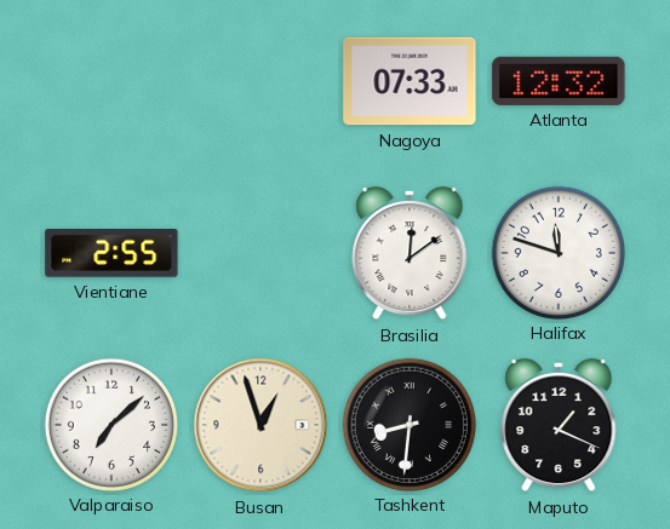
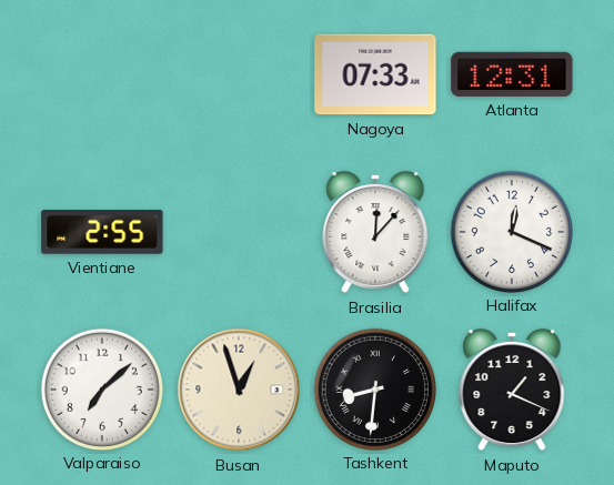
Atlanta: 12:32 -> 12:31
Brasilia: 12:09 -> 12:07
Halifax: 11:48 -> 12:19
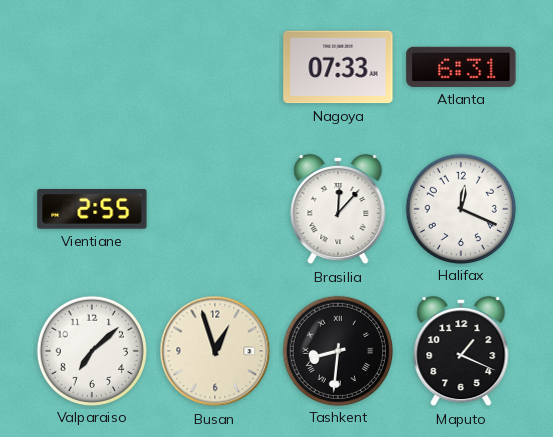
Atlanta: 12:31 -> 6:31
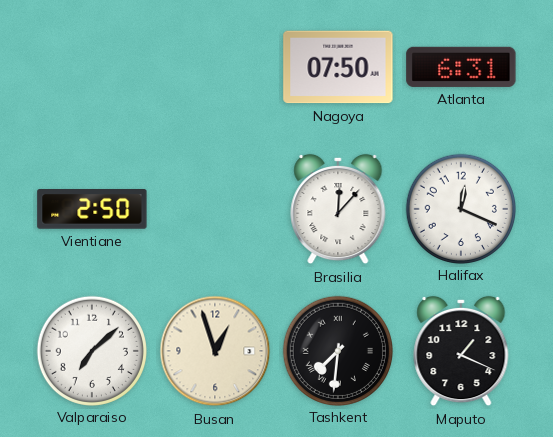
Nagoya: 07:33 -> 07:50
Vientiane: 2:55 -> 2:50
Tashkent: 8:31 -> 7:31
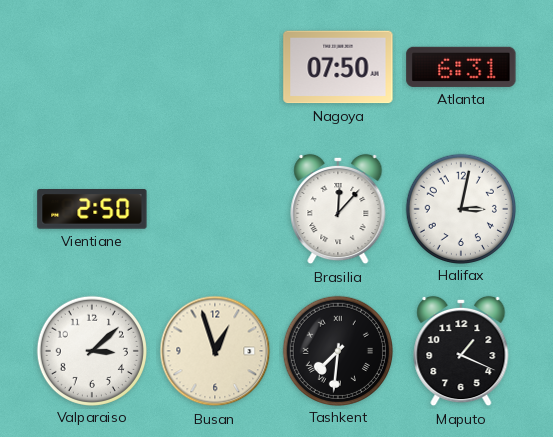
Halifax: 12:19 -> 3:02
Valparaiso: 7:08 -> 3:08
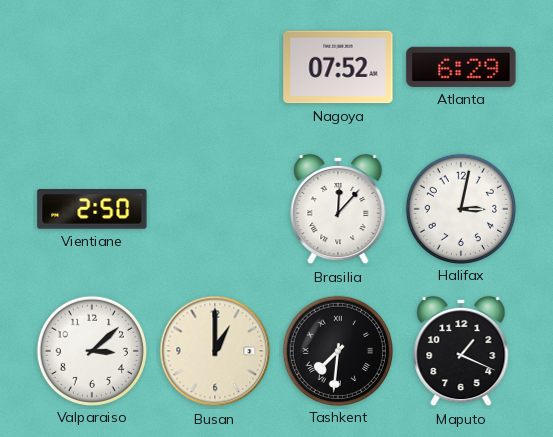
Nagoya: 07:50 -> 07:52
Atlanta: 6:31 -> 6:29
Busan: 12:57 -> 1:00
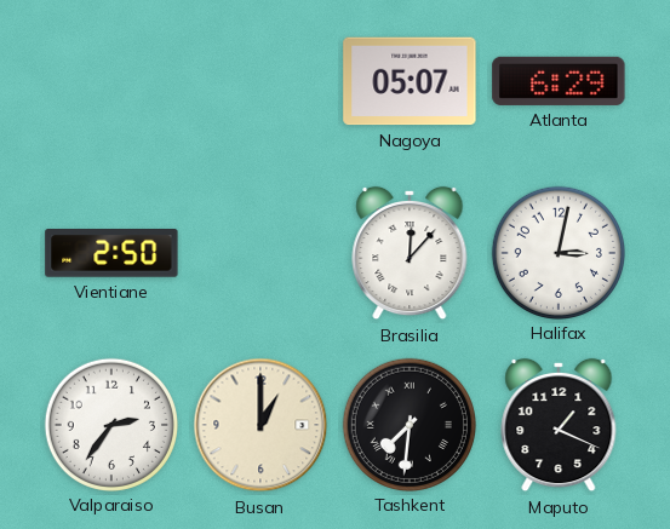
Nagoya: 07:52 -> 05:07
Valparaiso: 3:08 -> 2:36
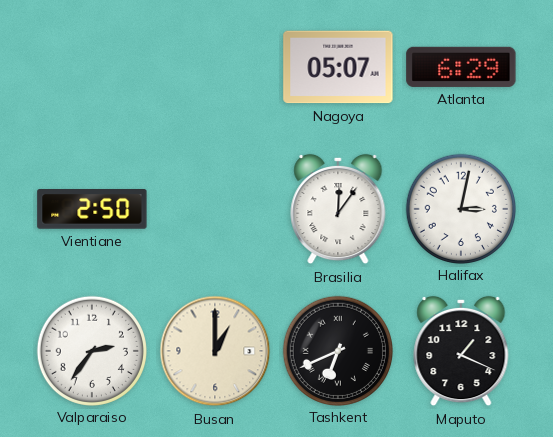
Brasilia: 12:07 -> 12:06
Tashkent: 7:31 -> 6:41
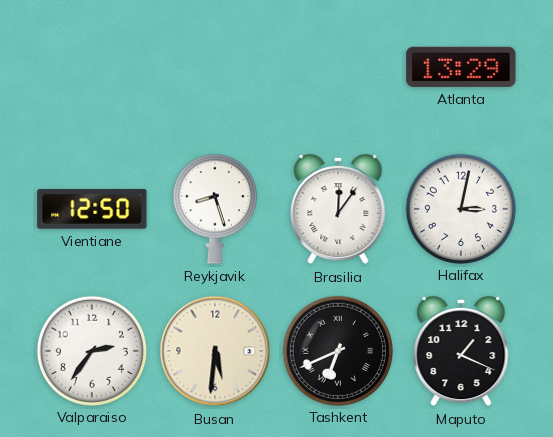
Nagoya: 05:07 -> none
Atlanta: 6:29 -> 13:29
Vientiane: 2:50 -> 12:50
Reykjavik: none -> 8:27
Busan: 1:00 -> 5:31
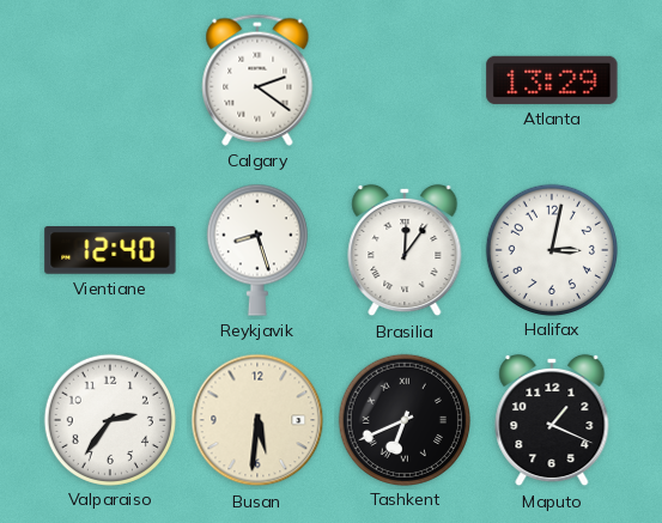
Calgary: none -> 2:21
Vientiane: 12:50 -> 12:40
